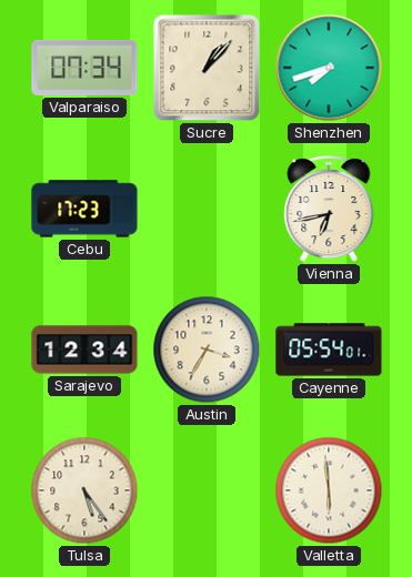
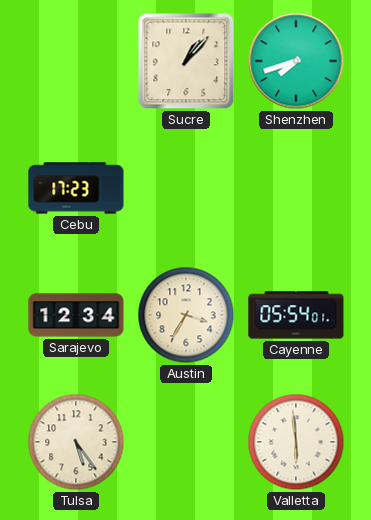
Valparaiso: 07:34 -> none
Vienna: 6:43 -> none
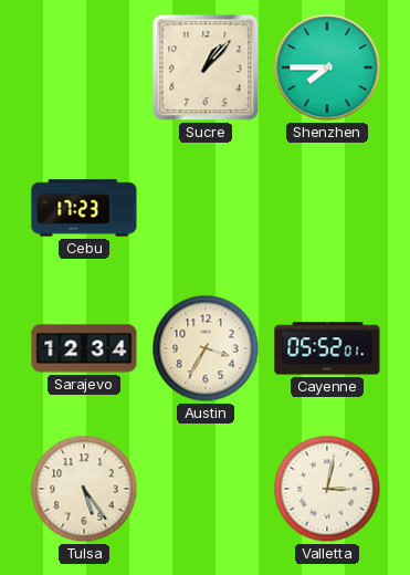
Shenzhen: 7:42 -> 7:45
Cayenne: 05:54 -> 05:52
Valletta: 5:59 -> 3:02
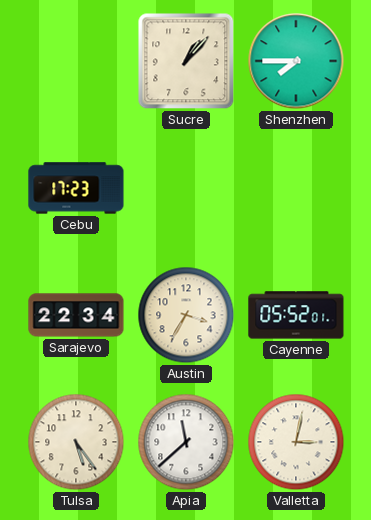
Sarajevo: 12:34 -> 22:34
Apia: none -> 11:38
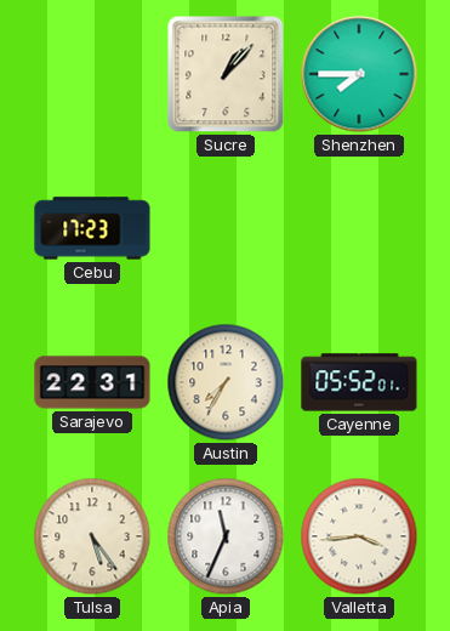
Sarajevo: 22:34 -> 22:31
Austin: 3:35 -> 7:35
Apia: 11:38 -> 11:34
Valletta: 3:02 -> 3:44
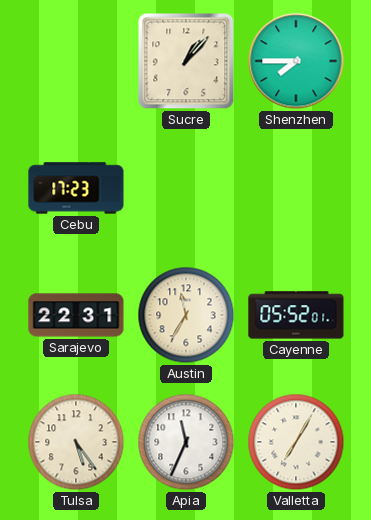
Austin: 7:35 -> 11:35
Valletta: 3:44 -> 7:05
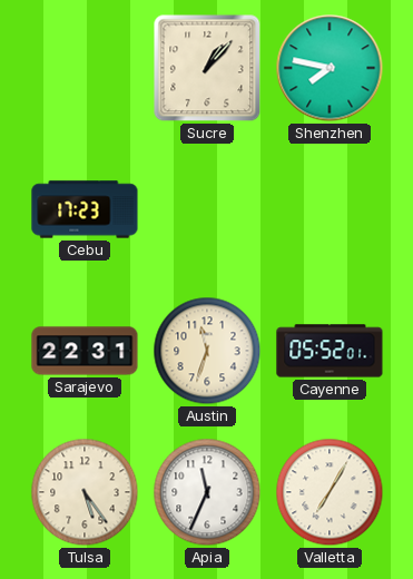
Shenzhen: 7:45 -> 7:47
Austin: 11:35 -> 11:33
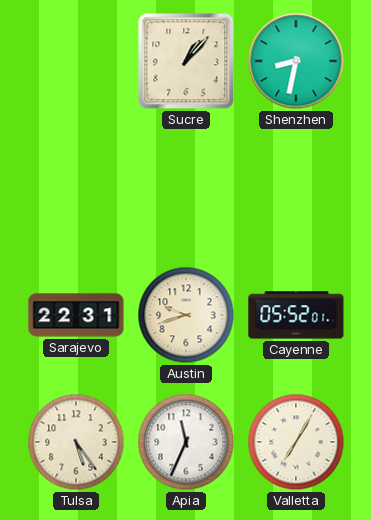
Shenzhen: 7:47 -> 8:32
Cebu: 17:23 -> none
Austin: 11:33 -> 9:42
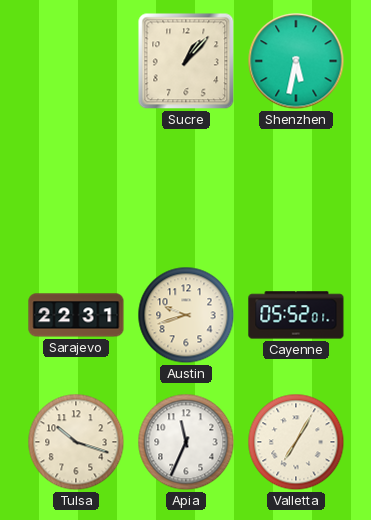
Shenzhen: 8:32 -> 5:32
Tulsa: 5:24 -> 10:18
